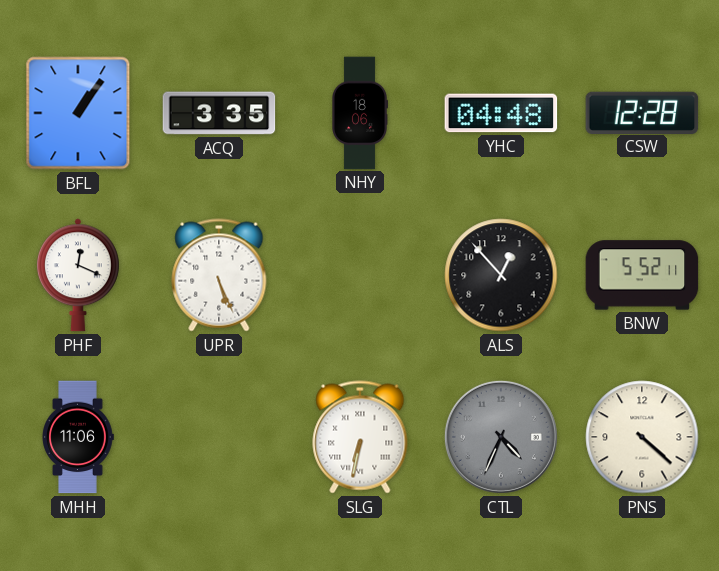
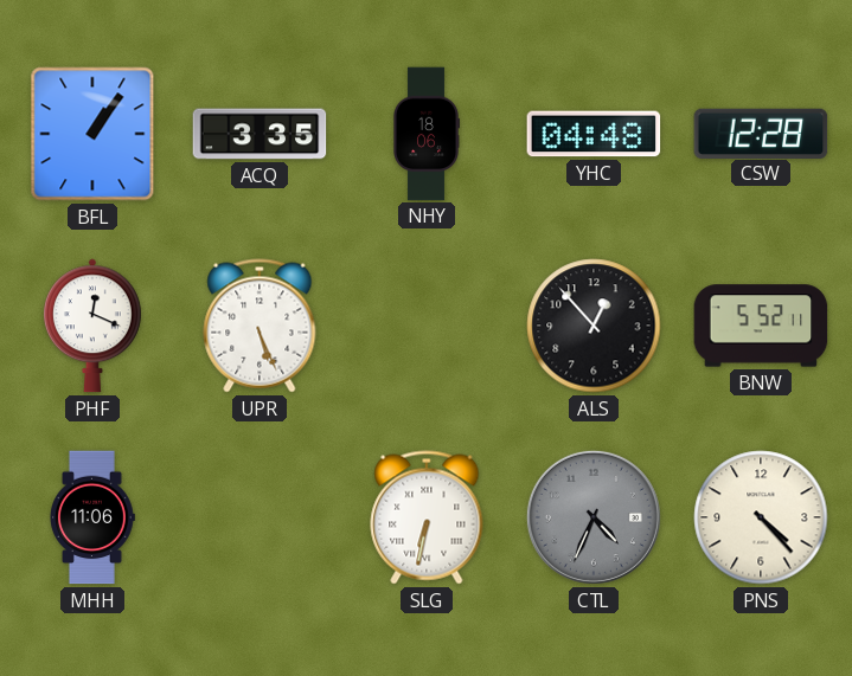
PNS: 4:22 -> 4:23
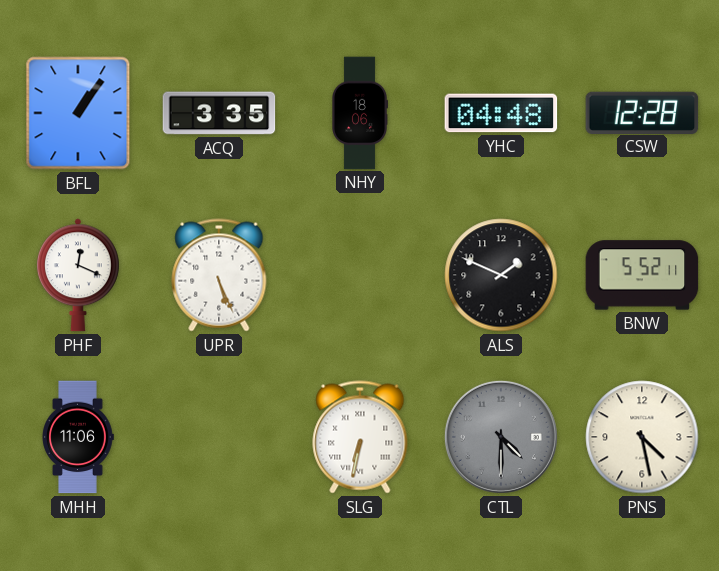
ALS: 12:53 -> 1:49
CTL: 4:34 -> 4:30
PNS: 4:23 -> 4:28
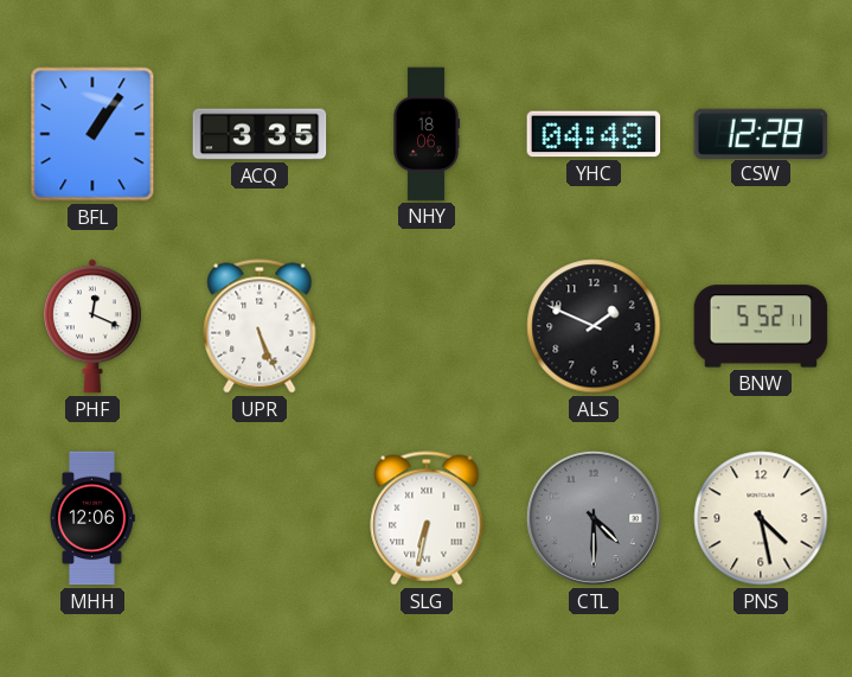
MHH: 11:06 -> 12:06
